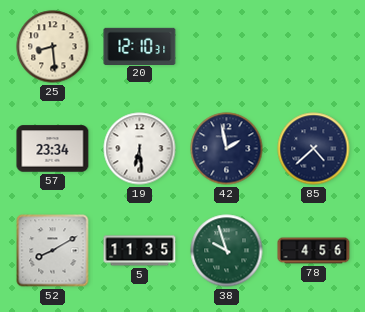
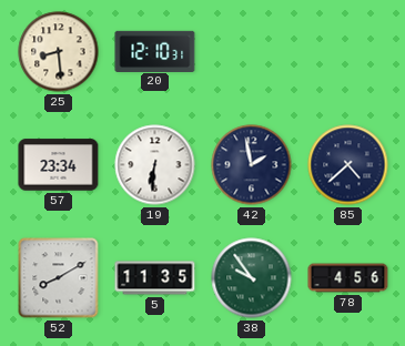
19: 6:29 -> 6:31
38: 9:57 -> 9:54
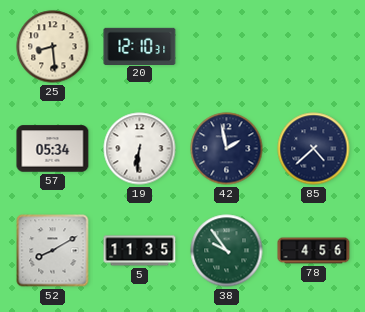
57: 23:34 -> 05:34
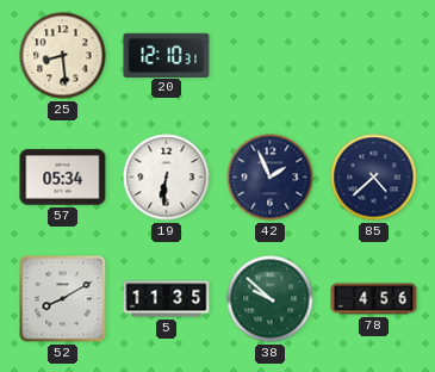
42: 1:58 -> 1:56
38: 9:54 -> 9:52
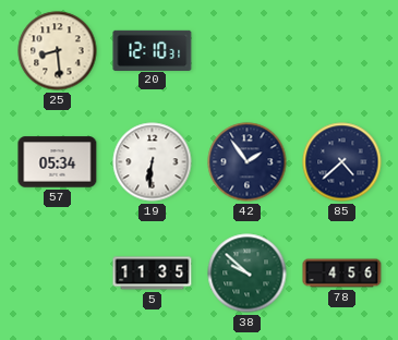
42: 1:56 -> 1:54
52: 8:10 -> none
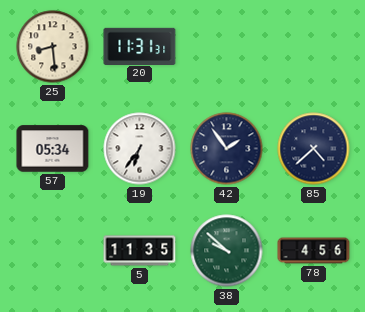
20: 12:10 -> 11:31
19: 6:31 -> 6:36
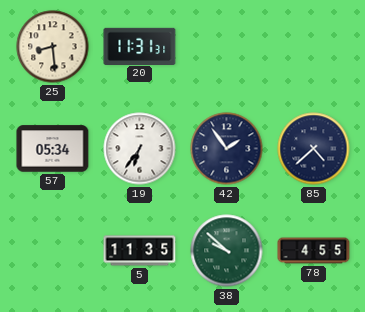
78: 4:56 -> 4:55
